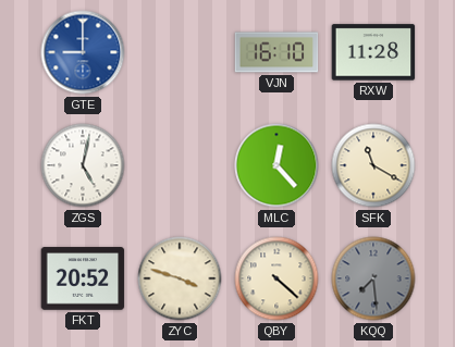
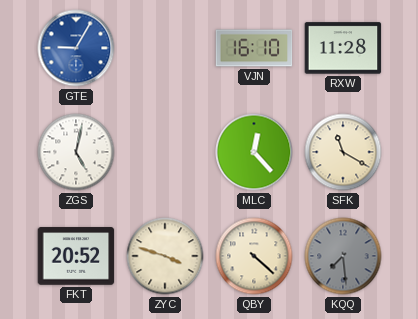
GTE: 9:00 -> 9:05
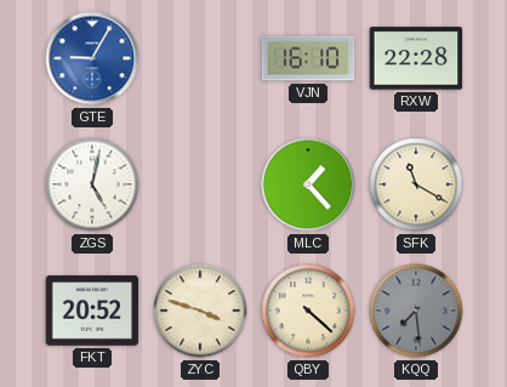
RXW: 11:28 -> 22:28
MLC: 12:23 -> 1:23
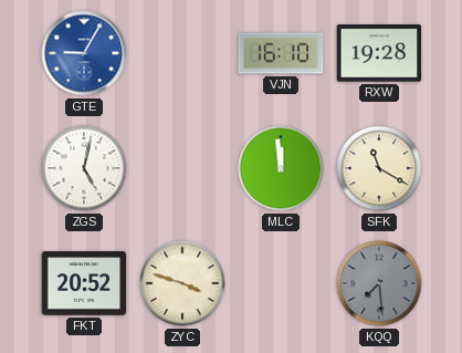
RXW: 22:28 -> 19:28
MLC: 1:23 -> 11:59
QBY: 4:22 -> none
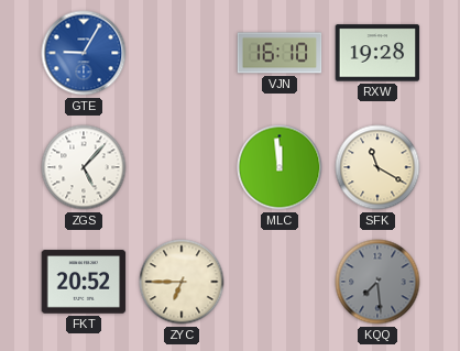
ZGS: 5:02 -> 5:07
ZYC: 3:48 -> 6:45
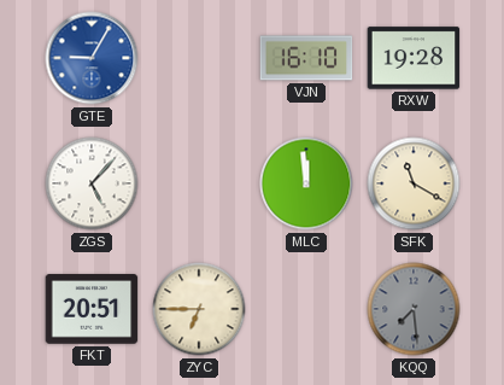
FKT: 20:52 -> 20:51
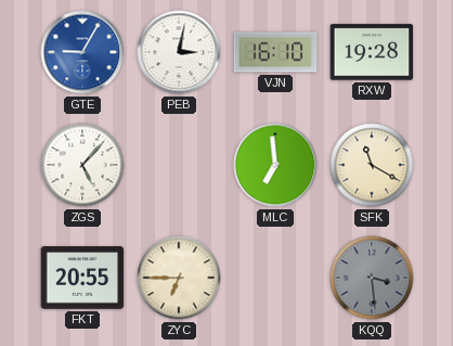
PEB: none -> 3:02
MLC: 11:59 -> 6:59
FKT: 20:51 -> 20:55
KQQ: 7:29 -> 3:29
